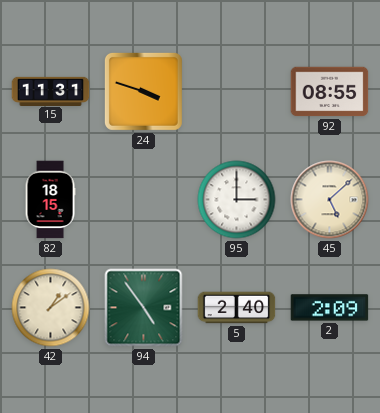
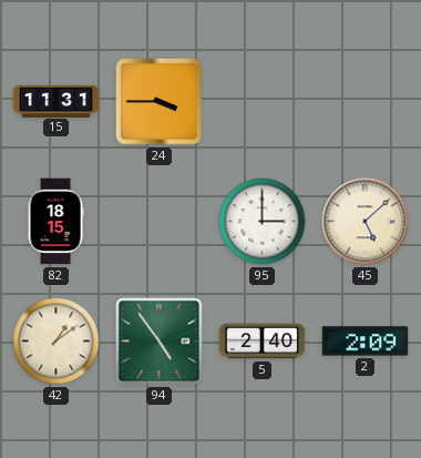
24: 3:48 -> 3:45
92: 08:55 -> none
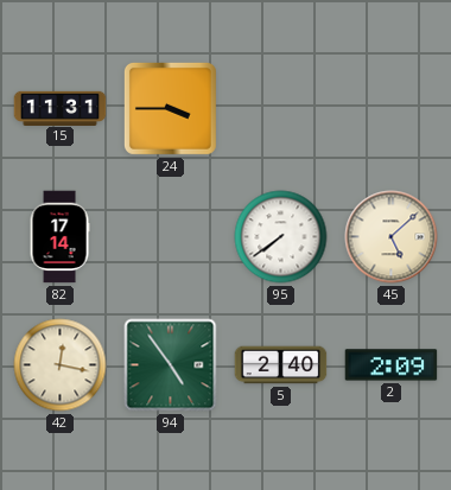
82: 18:15 -> 17:14
95: 3:00 -> 7:39
42: 1:09 -> 12:17
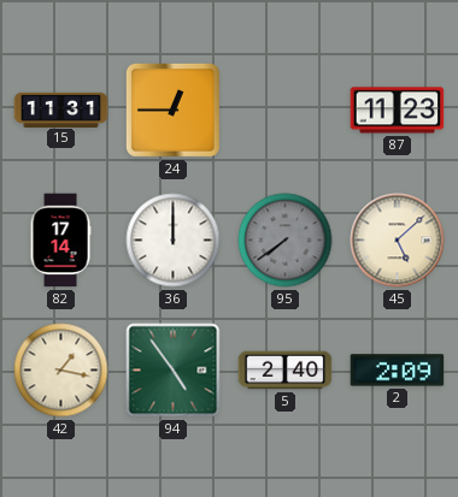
24: 3:45 -> 12:45
87: none -> 11:23
36: none -> 12:00
95 dial: white -> grey
42: 12:17 -> 1:17
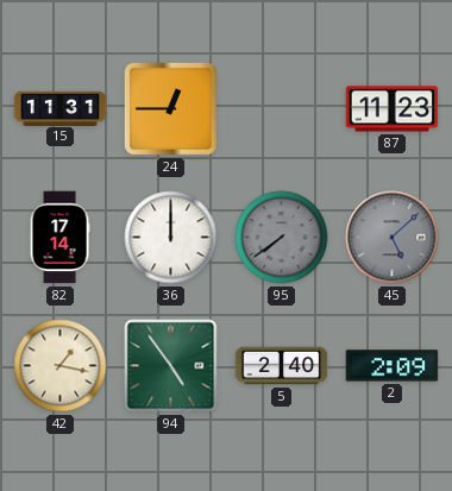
45 dial: cream -> grey
